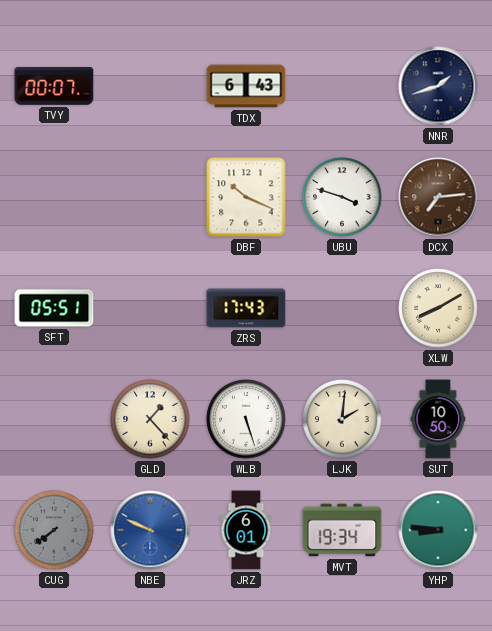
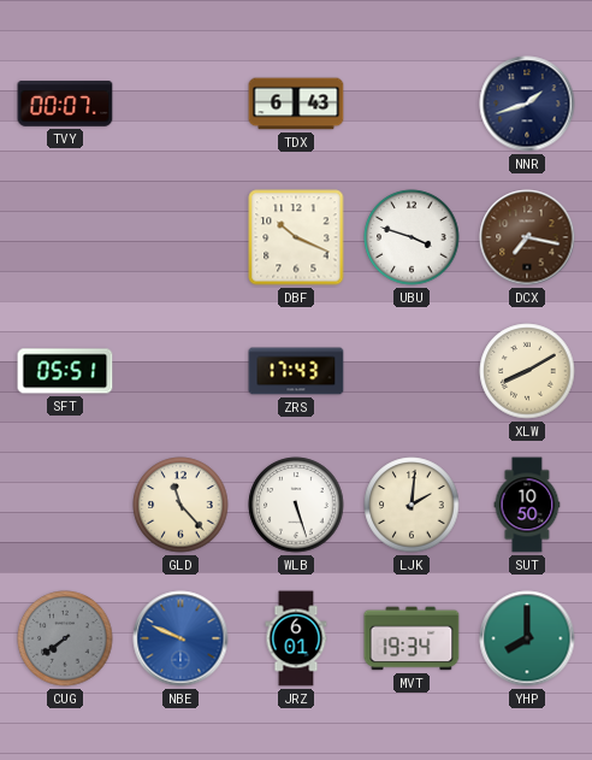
DCX: 7:14 -> 7:17
GLD: 1:23 -> 11:23
YHP: 8:46 -> 8:00
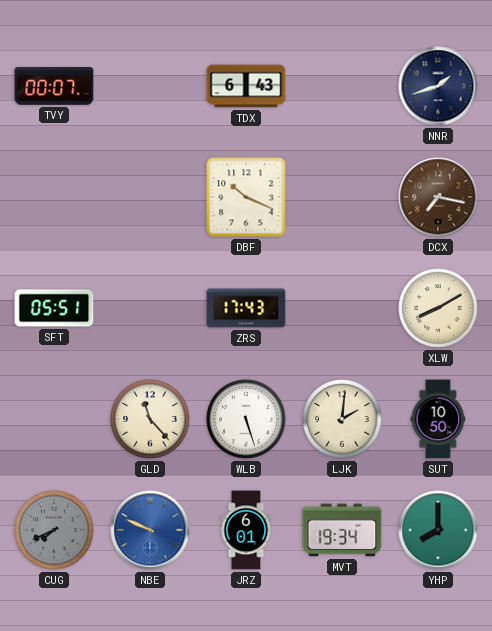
UBU: 3:48 -> none
CUG: 7:39 -> 7:41
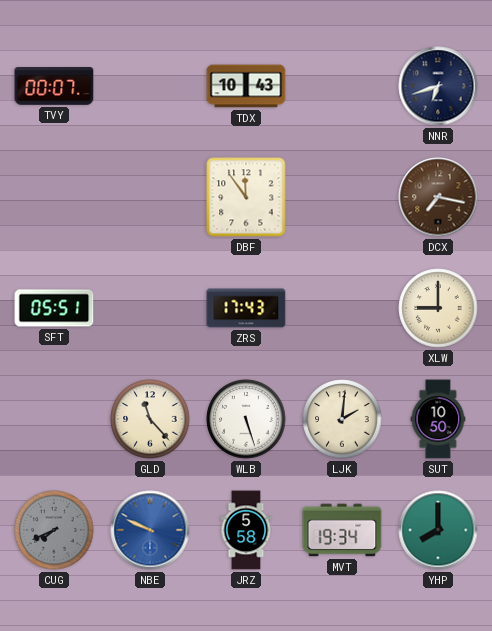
TDX: 6:43 -> 10:43
NNR: 1:42 -> 6:42
DBF: 10:19 -> 11:54
XLW: 8:10 -> 9:00
JRZ: 6:01 -> 5:58
